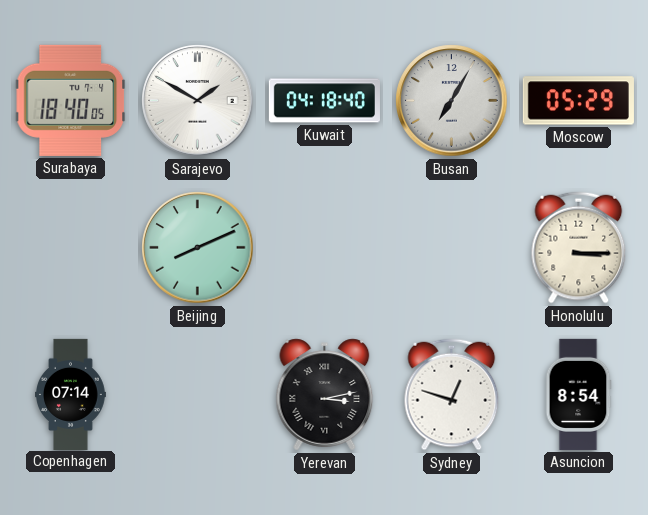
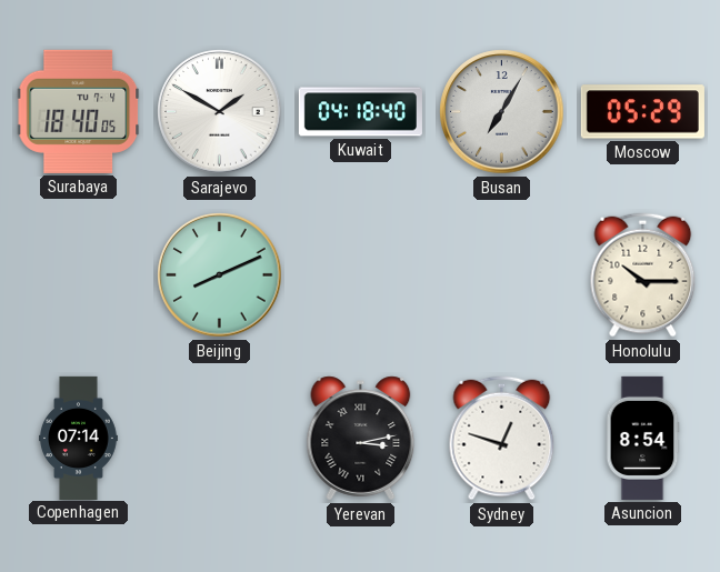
Honolulu: 3:15 -> 10:15
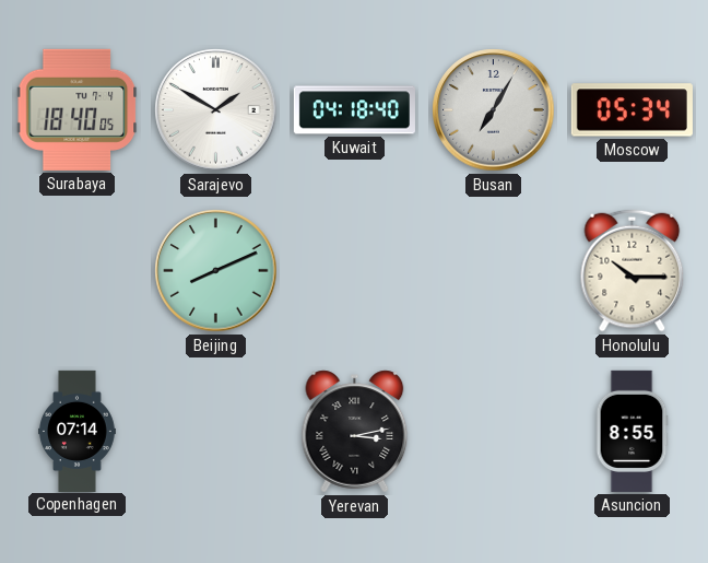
Moscow: 05:29 -> 05:34
Sydney: 12:48 -> none
Asuncion: 8:54 -> 8:55
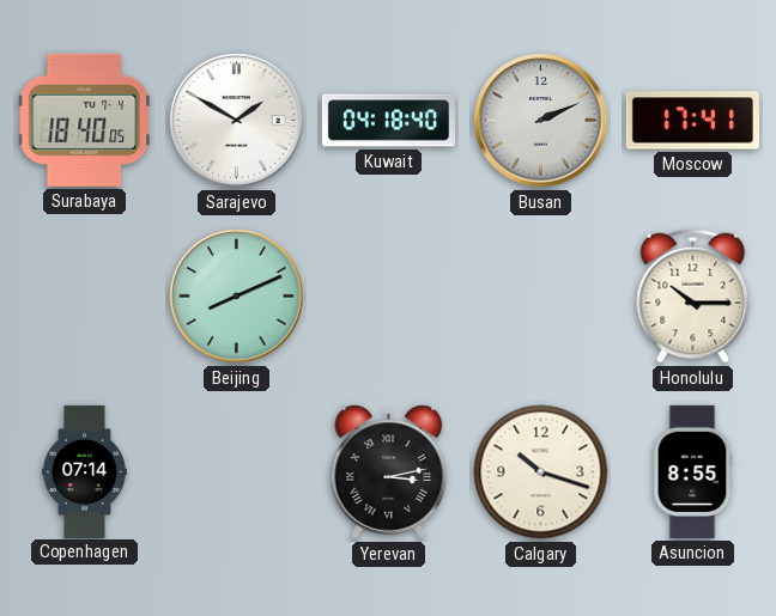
Busan: 7:05 -> 2:11
Moscow: 05:34 -> 17:41
Calgary: none -> 10:18
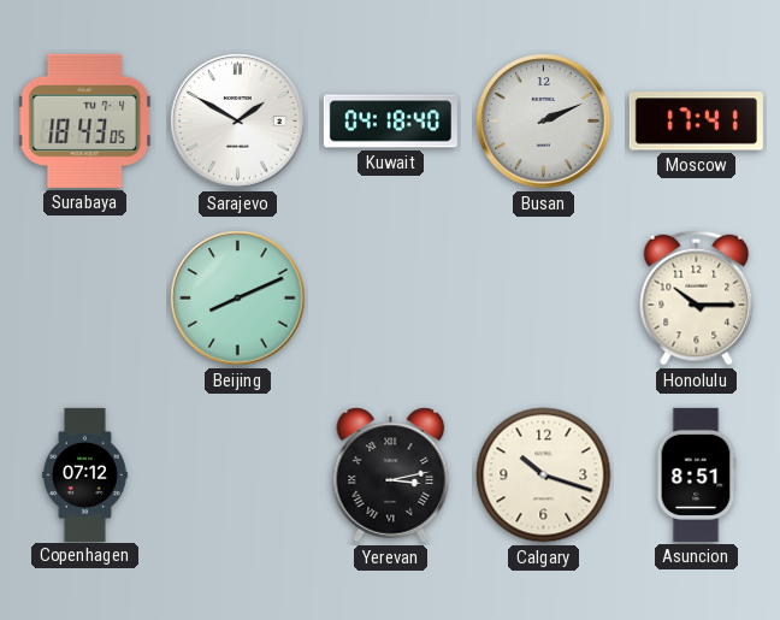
Surabaya: 18:40 -> 18:43
Copenhagen: 07:14 -> 07:12
Asuncion: 8:55 -> 8:51
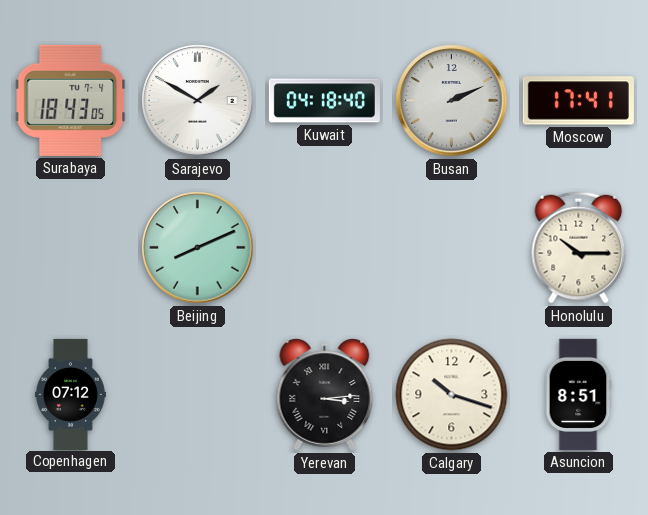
Yerevan: 3:13 -> 3:14
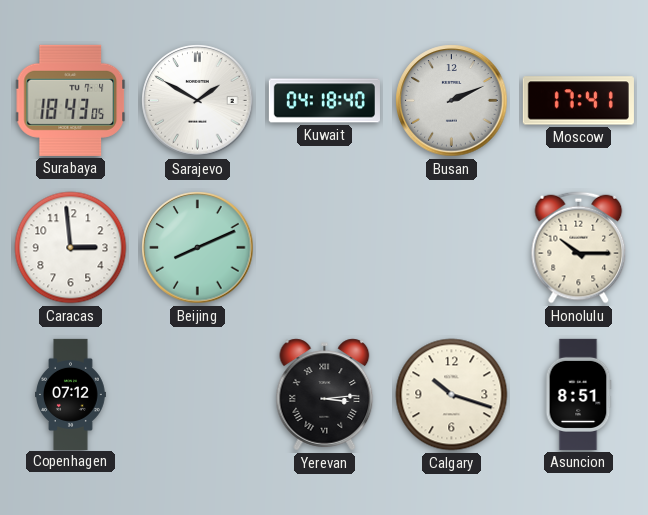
Caracas: none -> 2:59
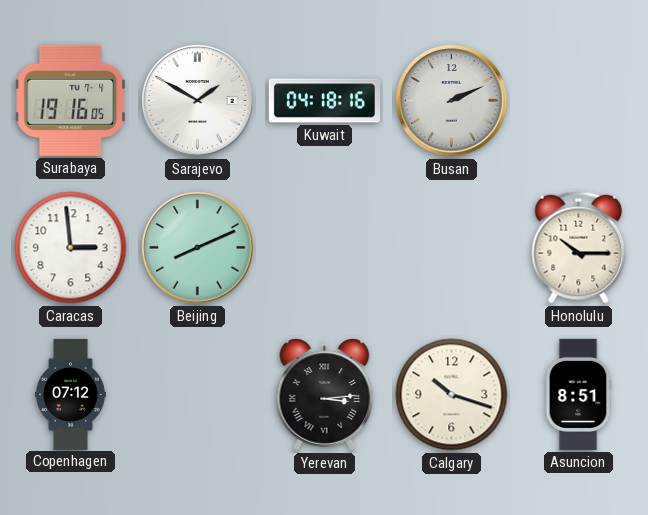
Surabaya: 18:43 -> 19:16
Kuwait: 04:18:40 -> 04:18:16
Moscow: 17:41 -> none
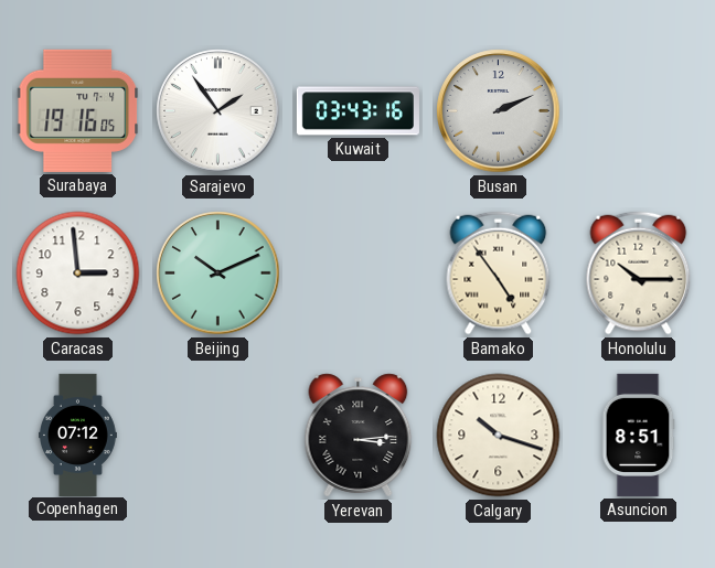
Sarajevo: 1:50 -> 1:54
Kuwait: 04:18 -> 03:43
Beijing: 8:11 -> 10:11
Bamako: none -> 4:54
